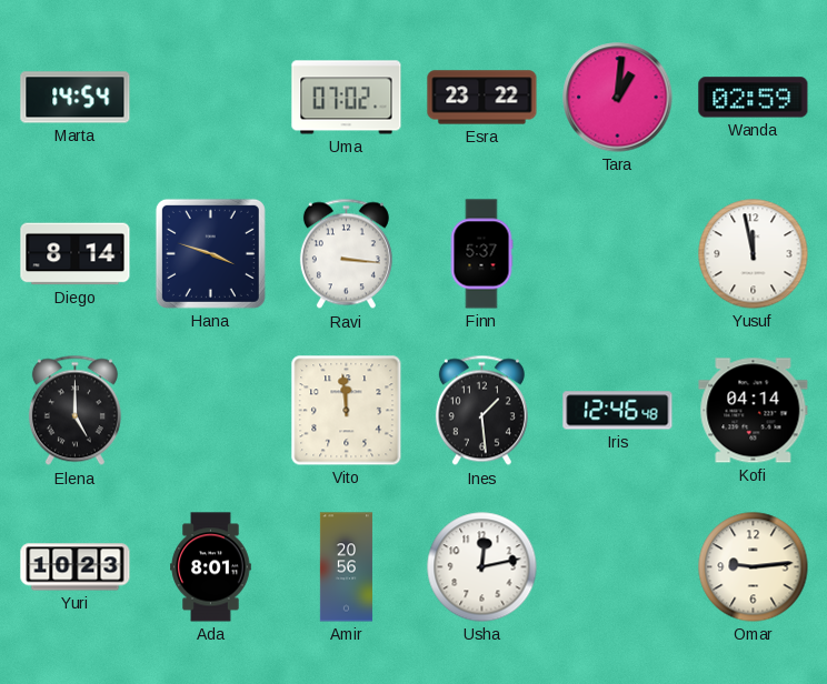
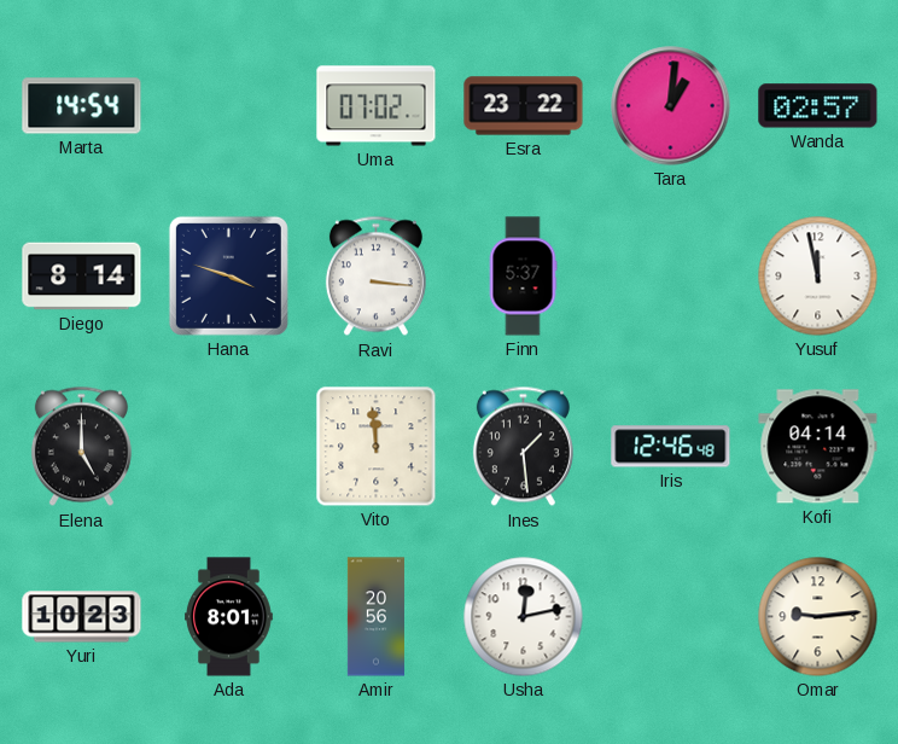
Wanda: 02:59 -> 02:57
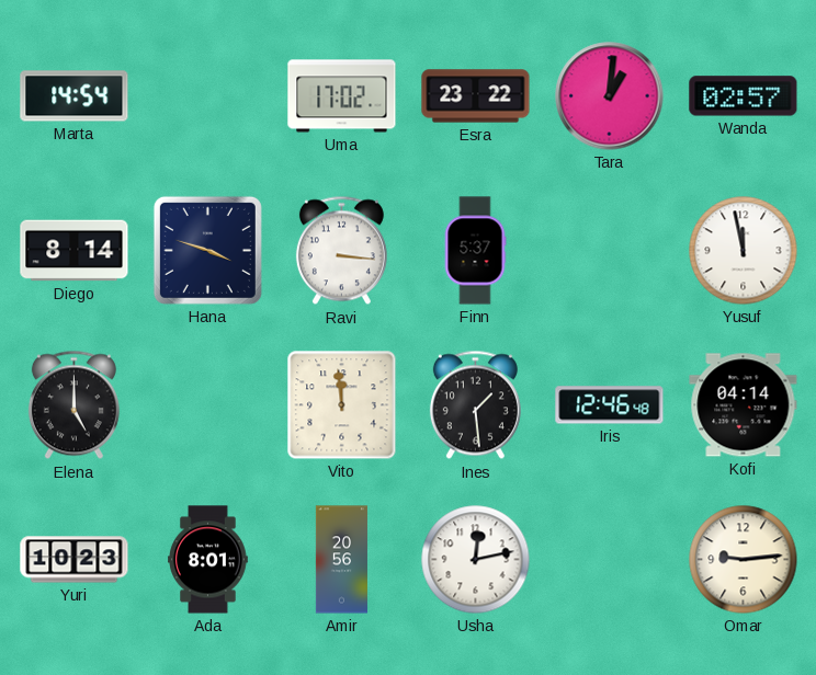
Uma: 07:02 -> 17:02
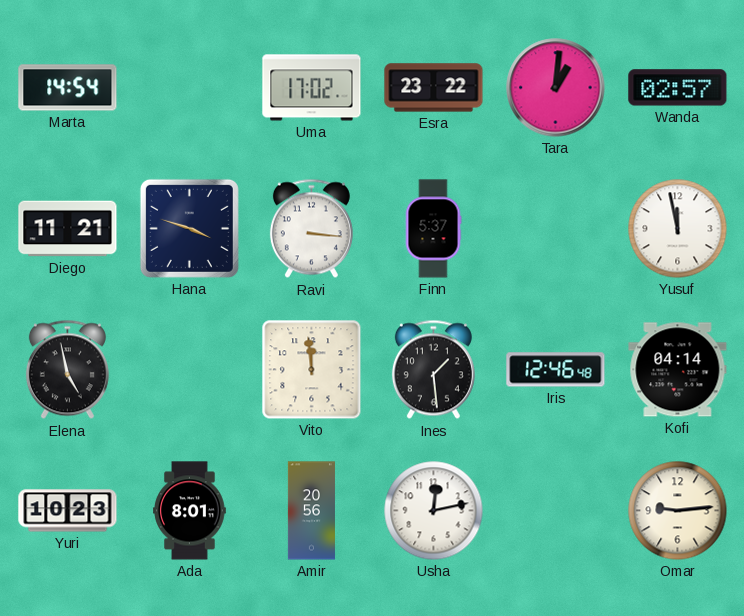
Diego: 8:14 -> 11:21
Elena: 5:00 -> 4:58
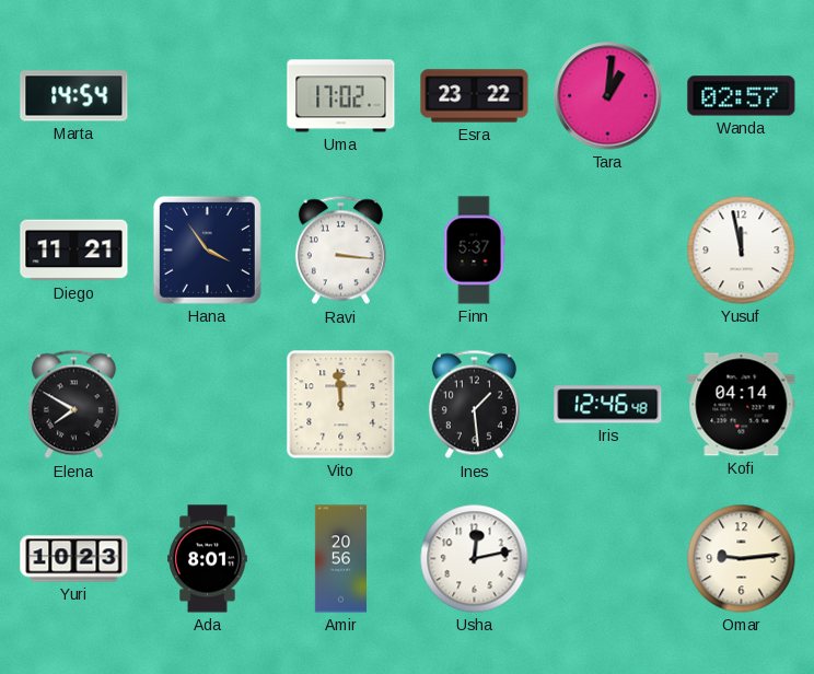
Hana: 3:48 -> 3:54
Elena: 4:58 -> 7:50
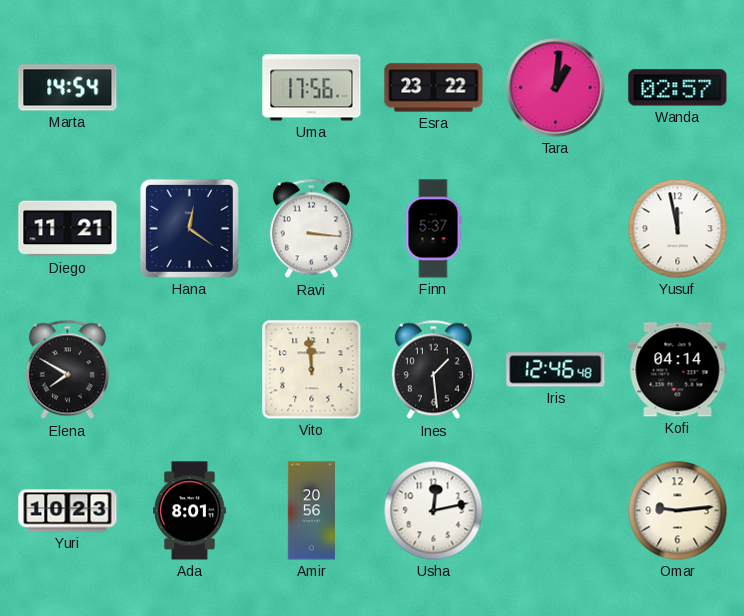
Uma: 17:02 -> 17:56
Hana: 3:54 -> 12:21
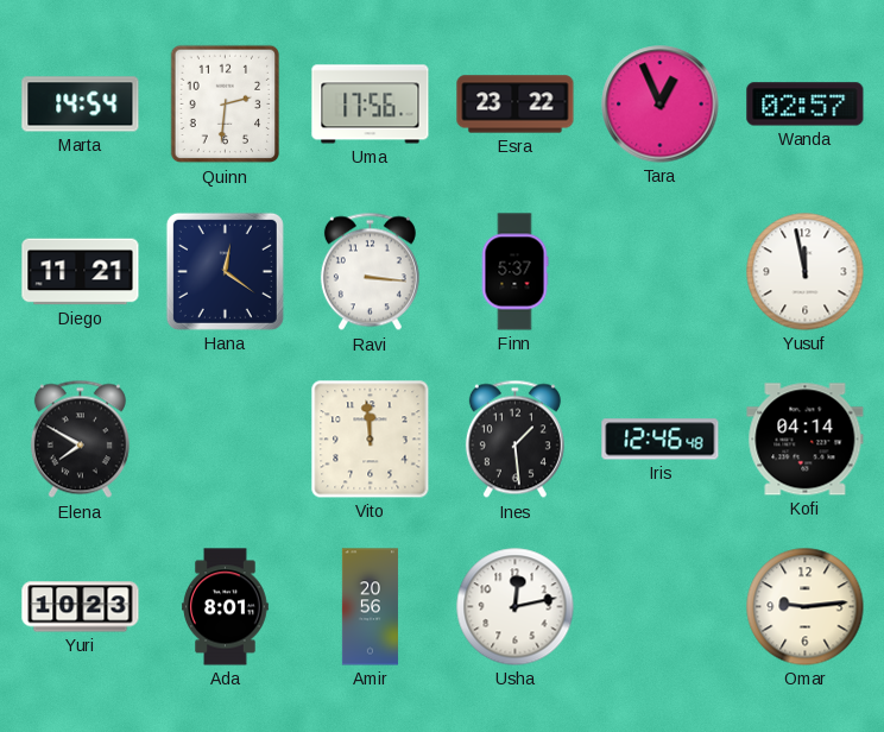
Quinn: none -> 2:31
Tara: 1:01 -> 12:56
